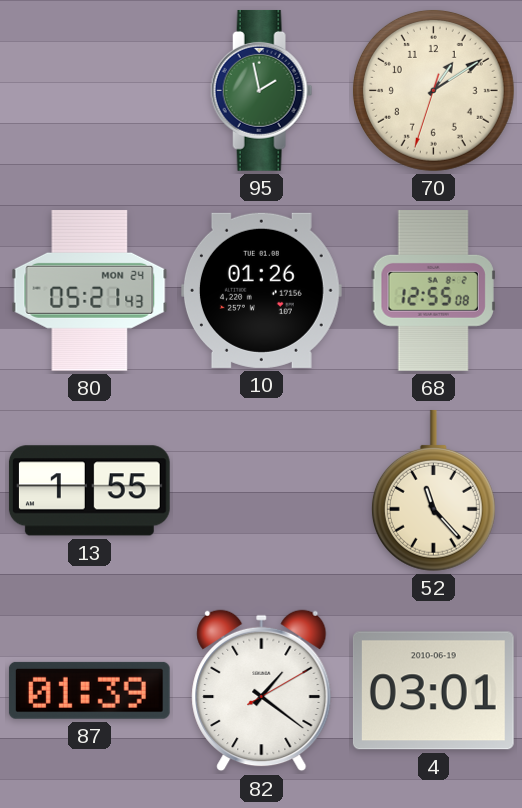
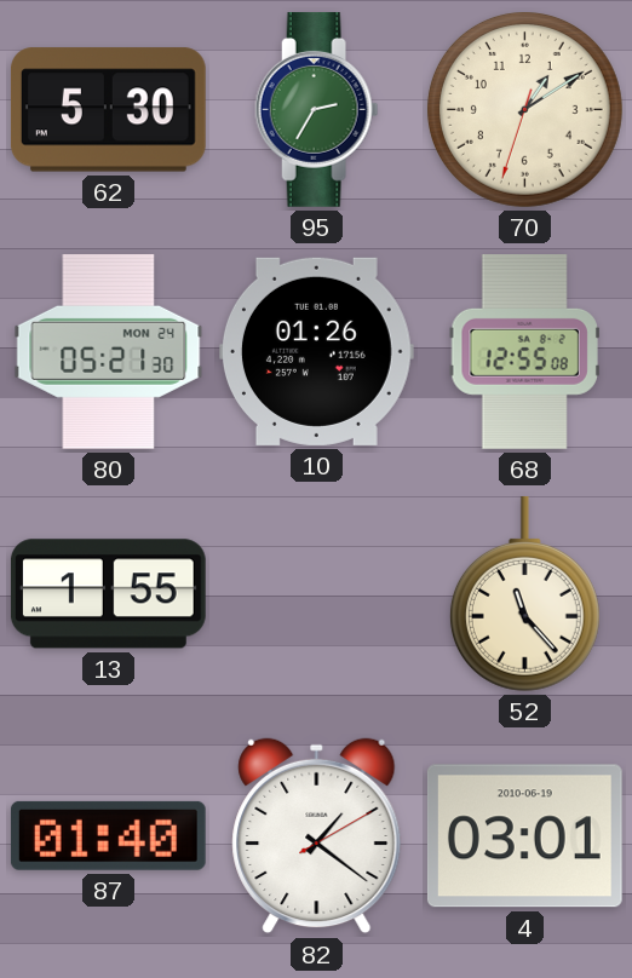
62: none -> 5:30
95: 1:58 -> 2:35
80: 05:21:43 -> 05:21:30
87: 01:39 -> 01:40
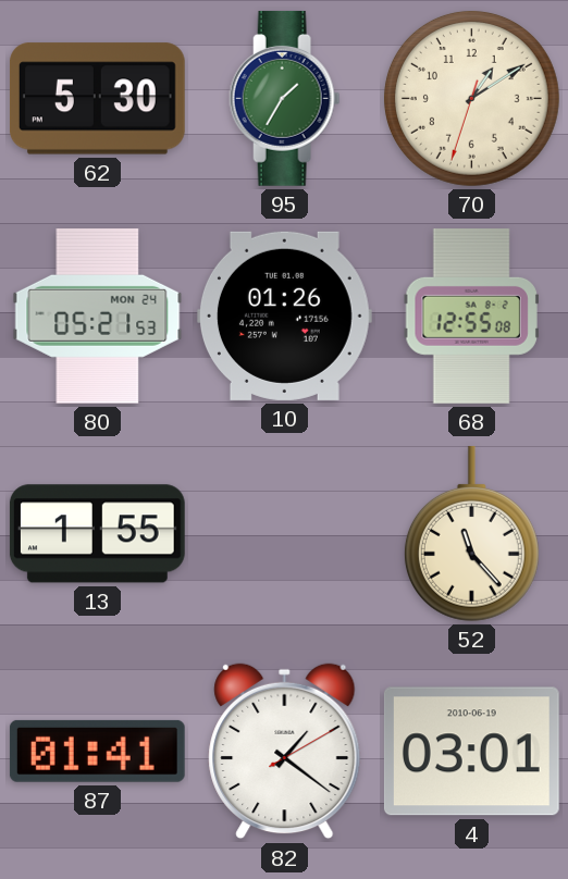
95: 2:35 -> 1:35
80: 05:21:30 -> 05:21:53
87: 01:40 -> 01:41
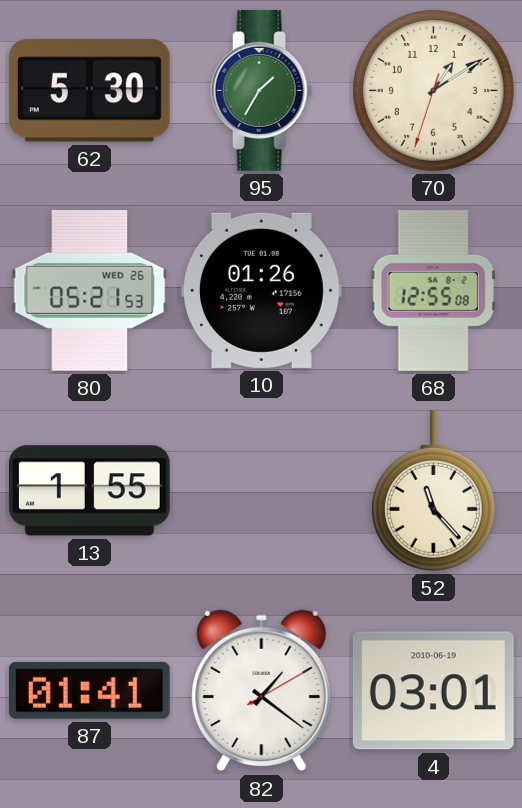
80 date: MON 24 -> WED 26
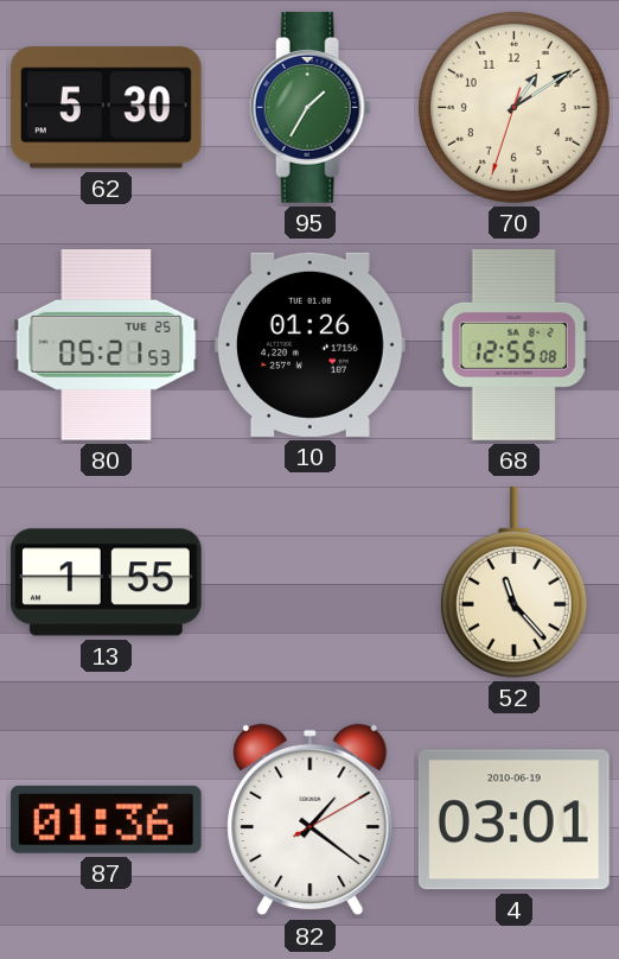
80 date: WED 26 -> TUE 25
87: 01:41 -> 01:36
